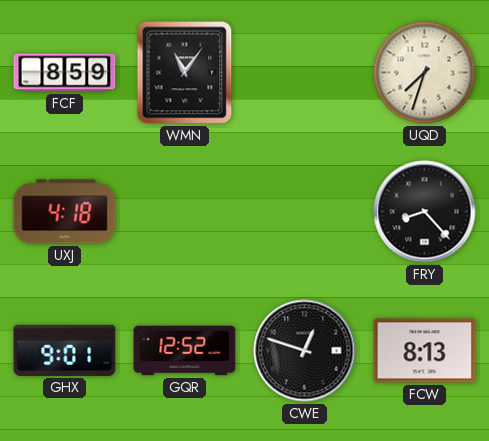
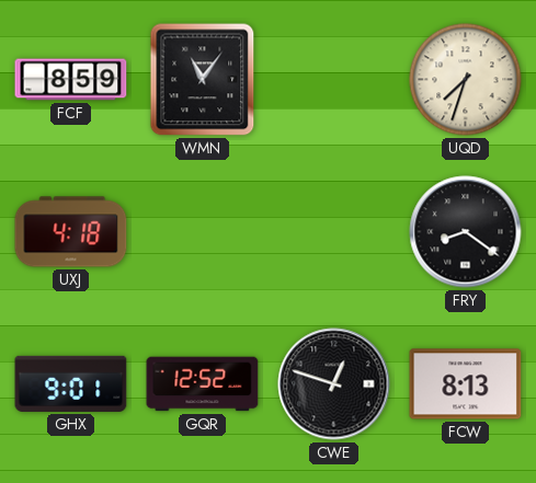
FRY: 8:23 -> 8:21
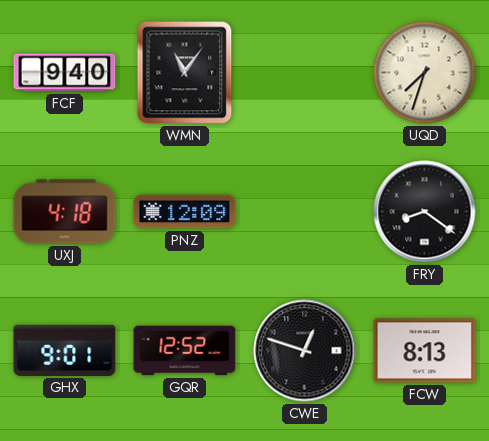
FCF: 8:59 -> 9:40
PNZ: none -> 12:09
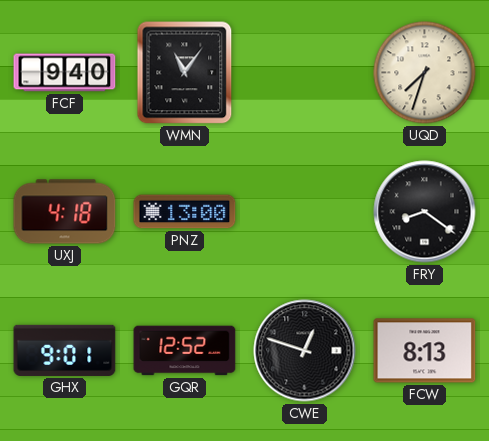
PNZ: 12:09 -> 13:00
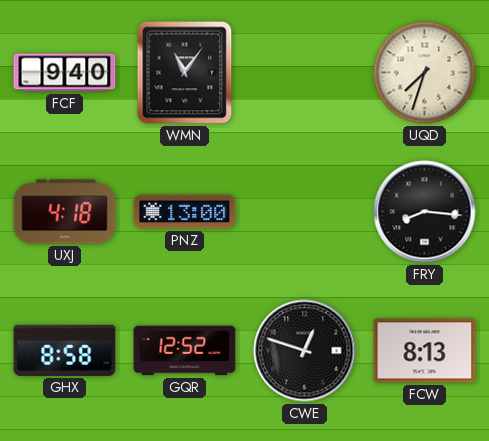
FRY: 8:21 -> 8:16
GHX: 9:01 -> 8:58
